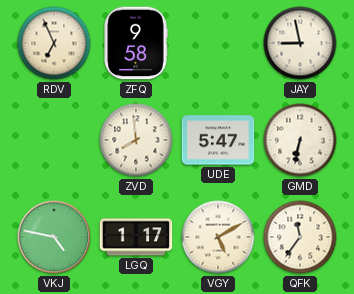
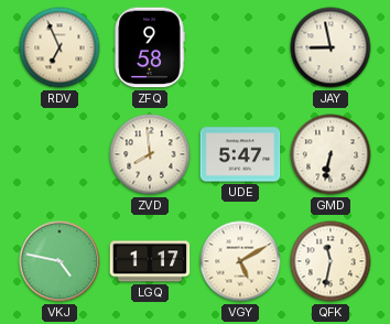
QFK: 11:36 -> 11:32
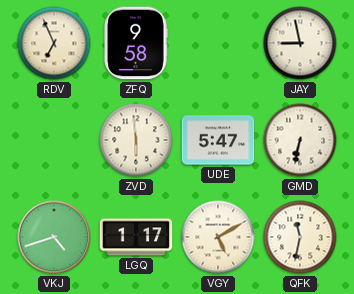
ZVD: 7:59 -> 5:59
VKJ: 4:47 -> 4:42
